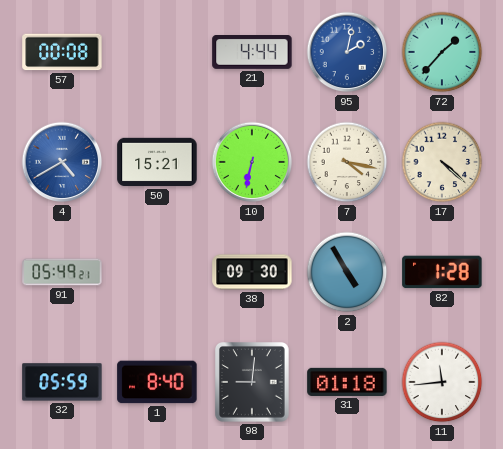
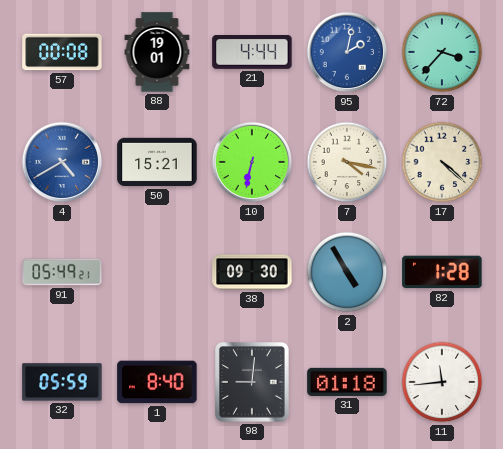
88: none -> 19:01
72: 1:37 -> 3:37
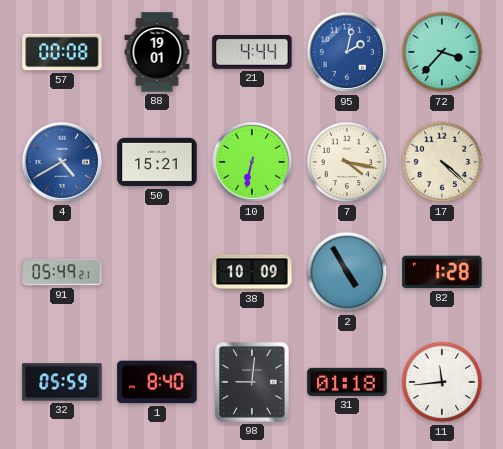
38: 09:30 -> 10:09
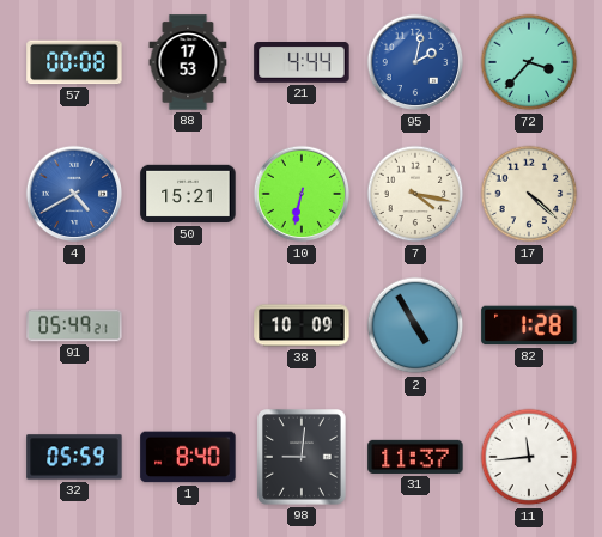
88: 19:01 -> 17:53
31: 01:18 -> 11:37
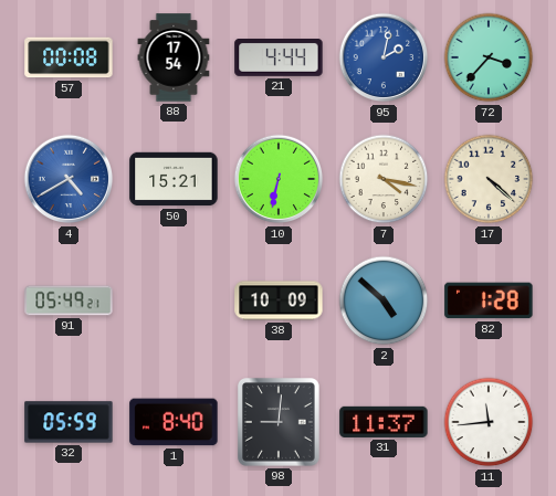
88: 17:53 -> 17:54
2: 4:55 -> 4:52
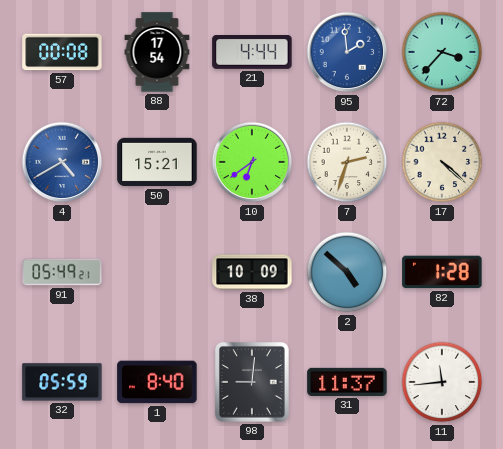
95: 2:02 -> 1:59
10: 6:32 -> 6:39
7: 4:17 -> 2:33
